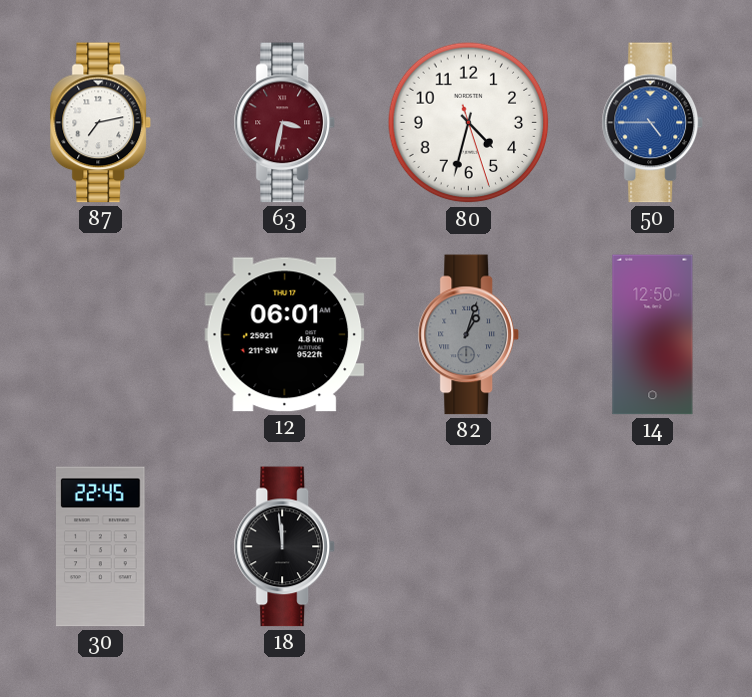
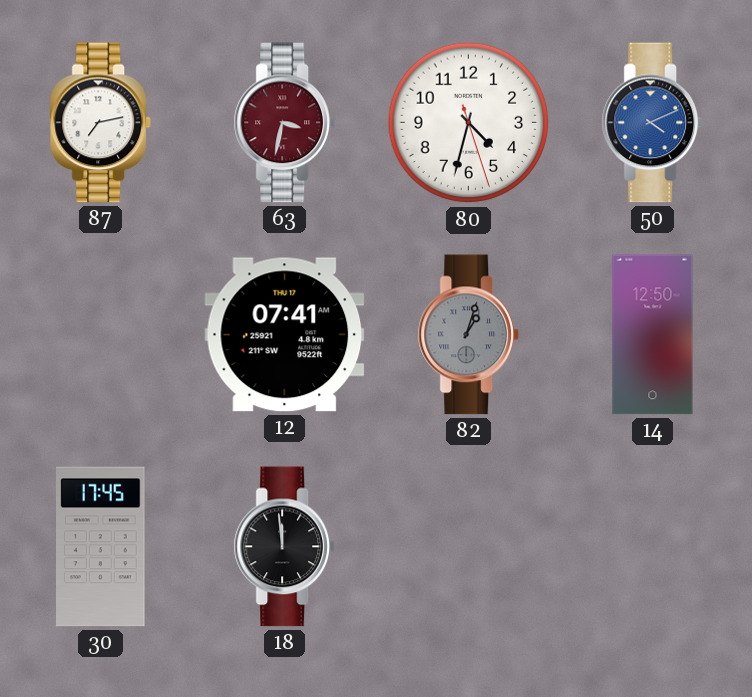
50: 4:45 -> 4:11
12: 06:01 -> 07:41
30: 22:45 -> 17:45
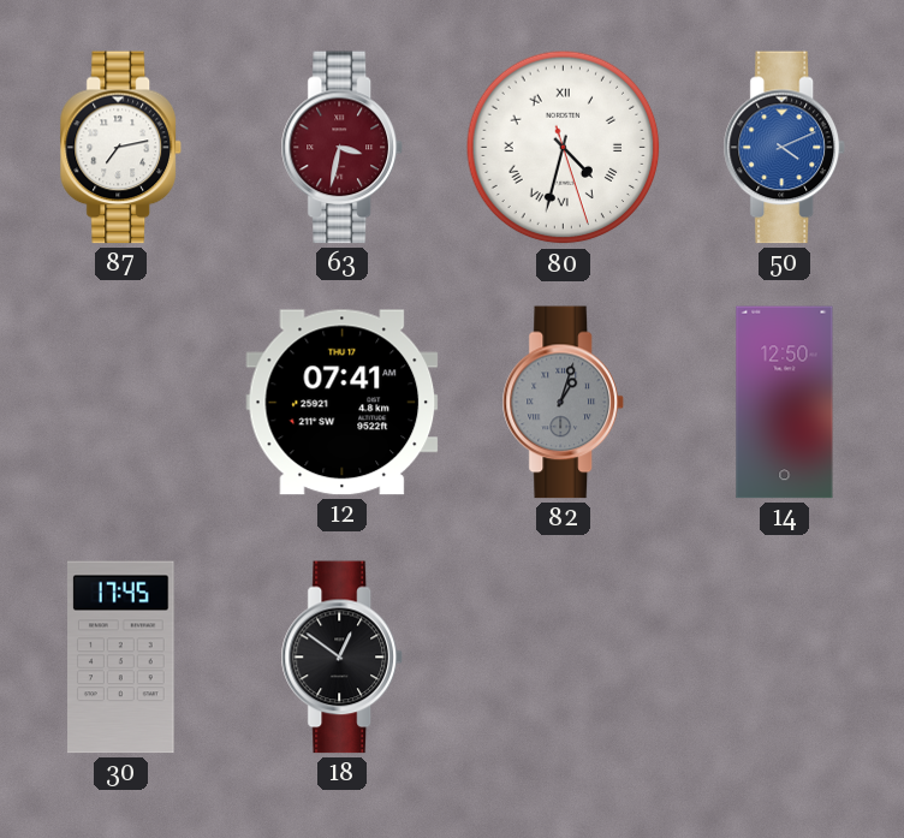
80 numerals: Arabic -> Roman
18: 11:59 -> 12:51
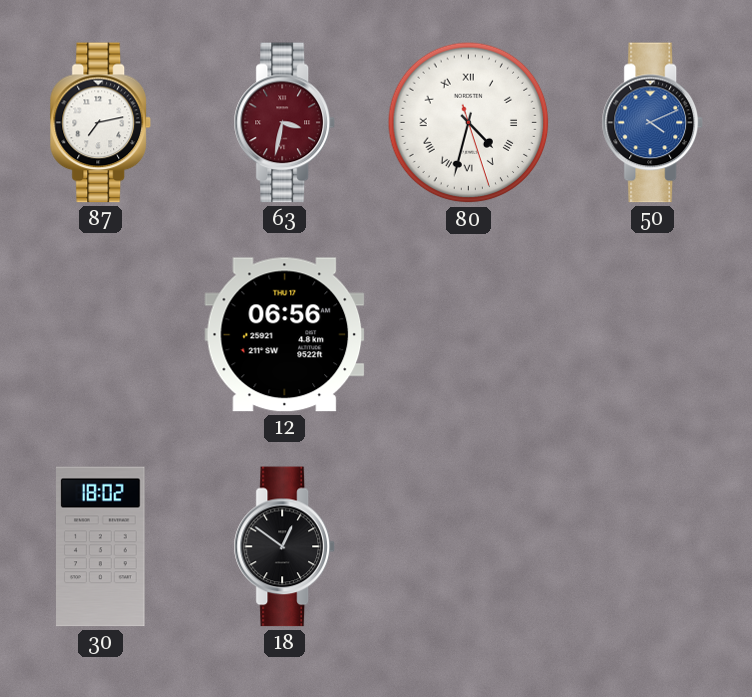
12: 07:41 -> 06:56
82: 1:03 -> none
14: 12:50 -> none
30: 17:45 -> 18:02
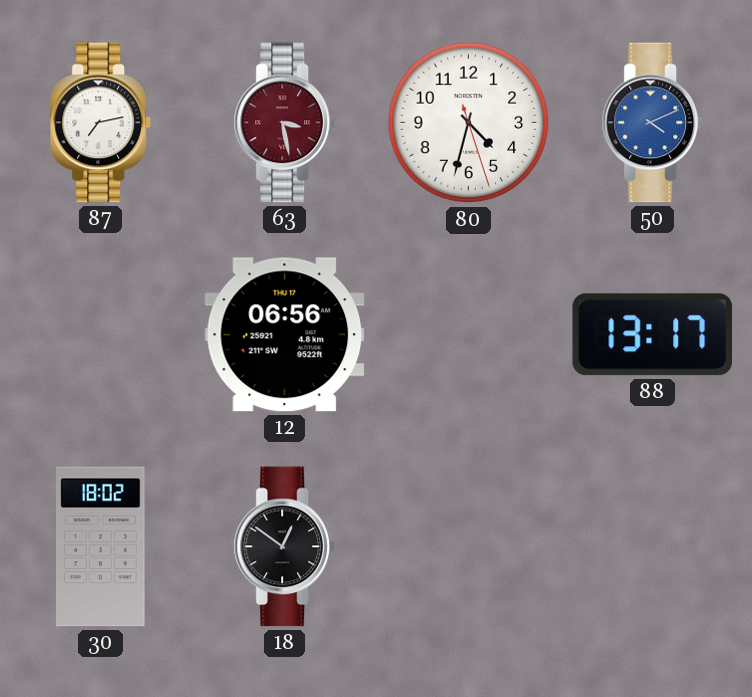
63: 3:32 -> 3:28
80 numerals: Roman -> Arabic
88: none -> 13:17
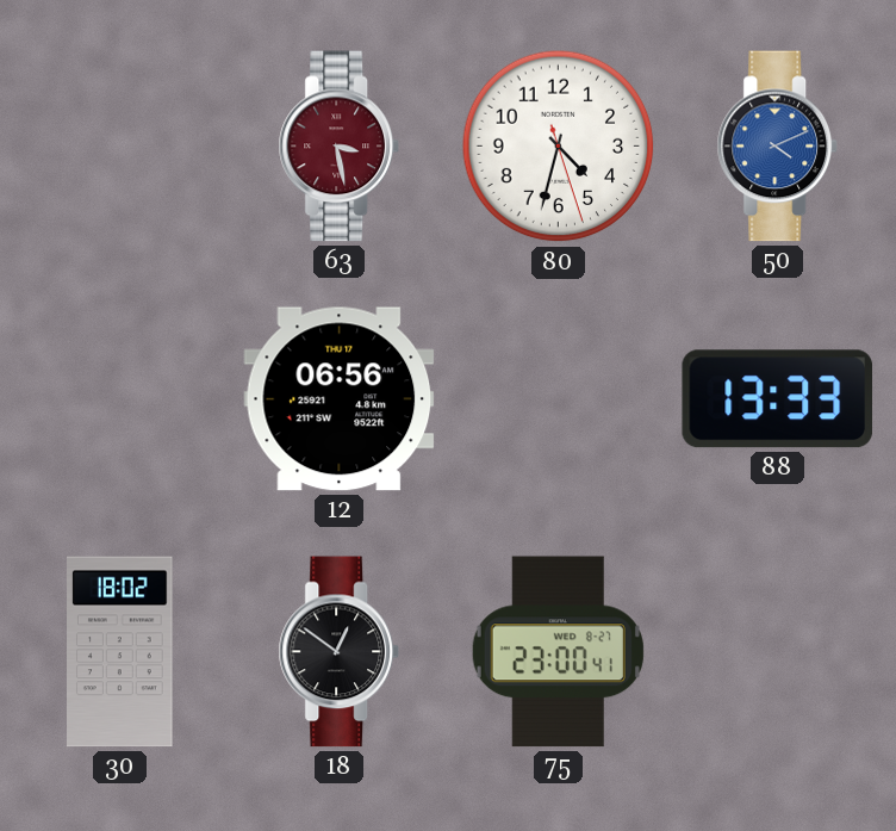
87: 7:13 -> none
88: 13:17 -> 13:33
75: none -> 23:00
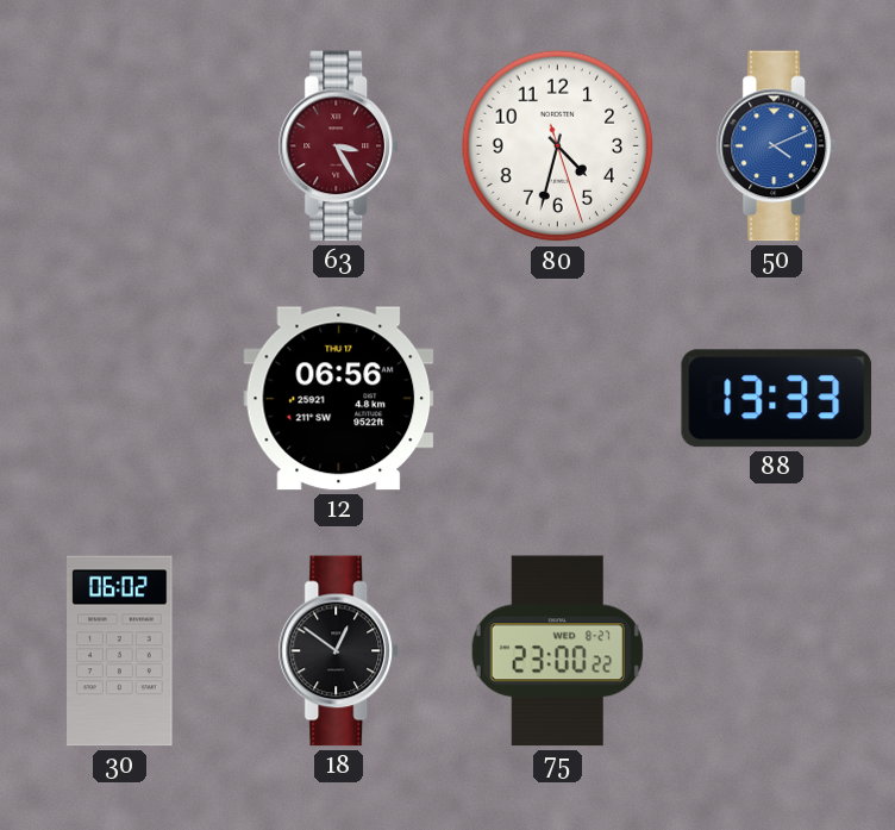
63: 3:28 -> 3:25
30: 18:02 -> 06:02
75: 23:00:41 -> 23:00:22
